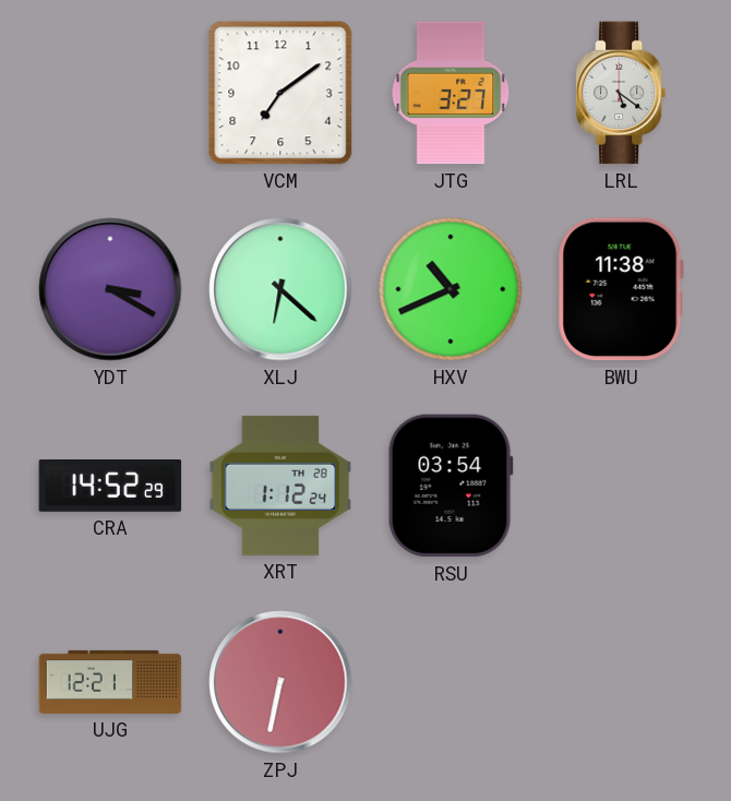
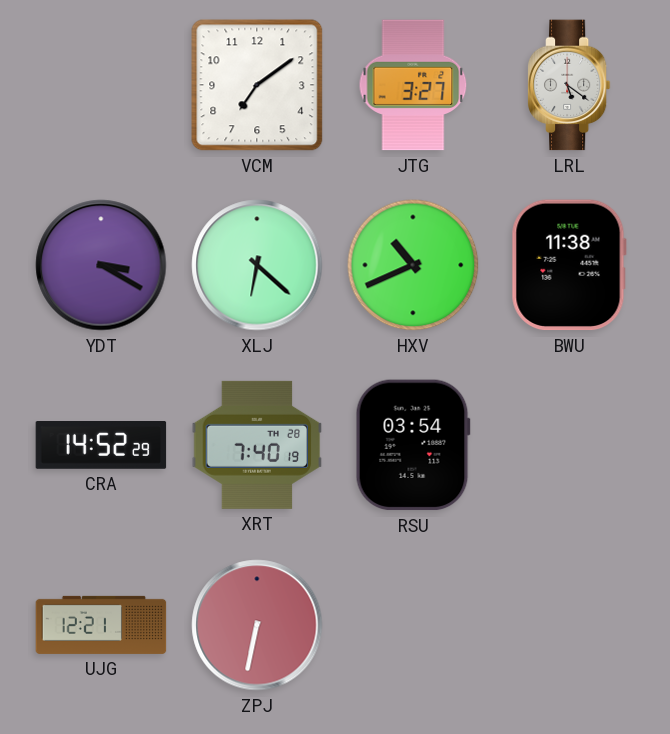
XRT: 1:12 -> 7:40
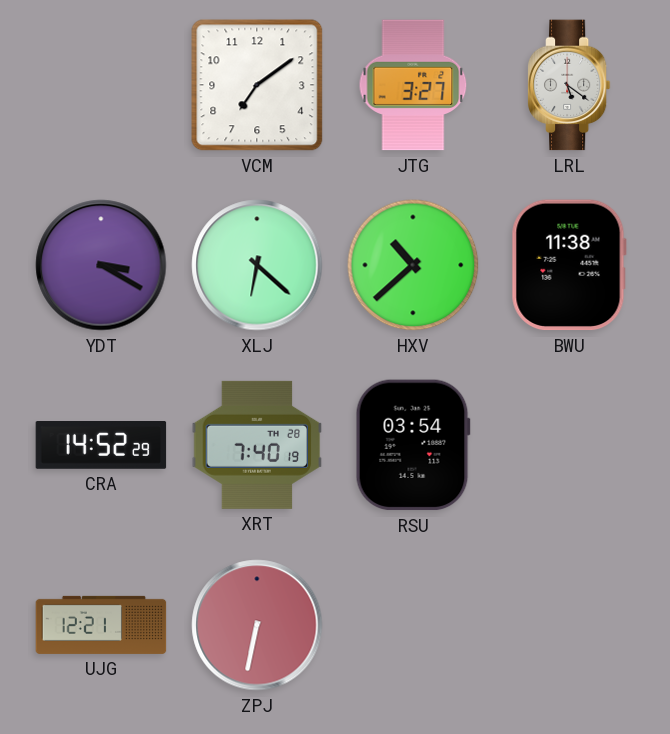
HXV: 10:41 -> 10:38
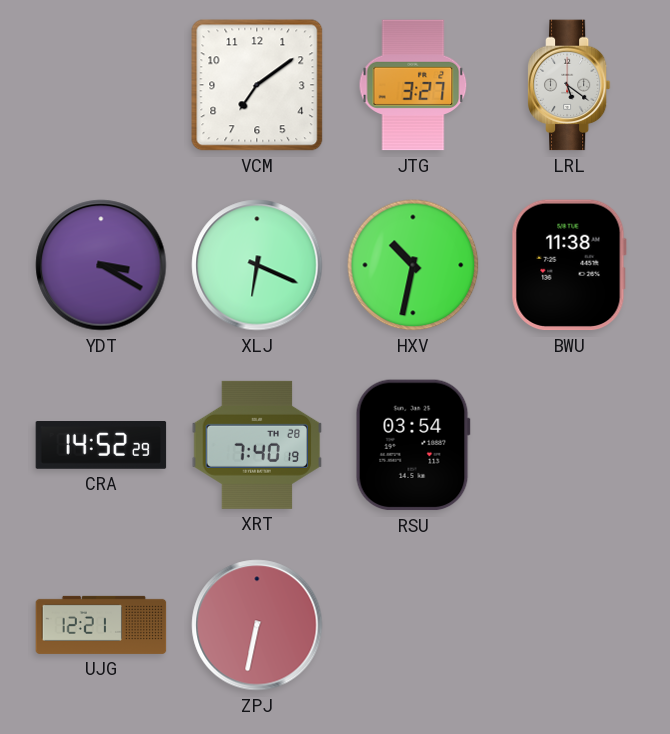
XLJ: 6:22 -> 6:19
HXV: 10:38 -> 10:32
